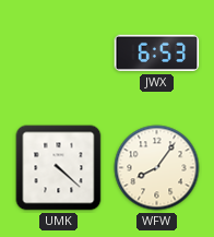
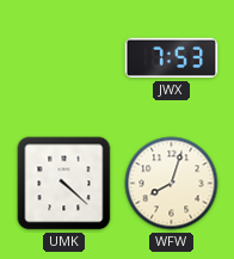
JWX: 6:53 -> 7:53
WFW: 8:06 -> 8:03
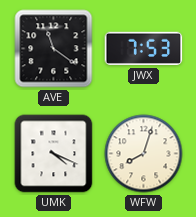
AVE: none -> 11:21
UMK: 4:22 -> 4:19
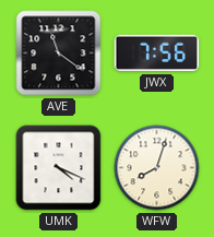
JWX: 7:53 -> 7:56
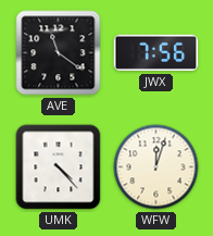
UMK: 4:19 -> 4:23
WFW: 8:03 -> 12:03
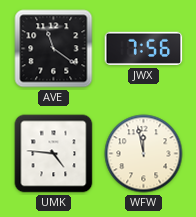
UMK: 4:23 -> 4:46
WFW: 12:03 -> 11:58
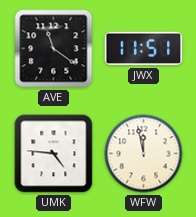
JWX: 7:56 -> 11:51
